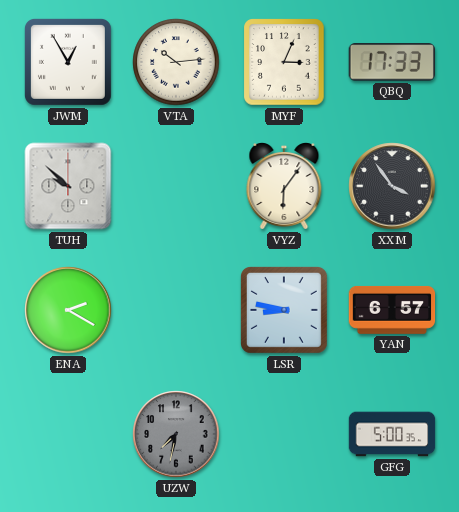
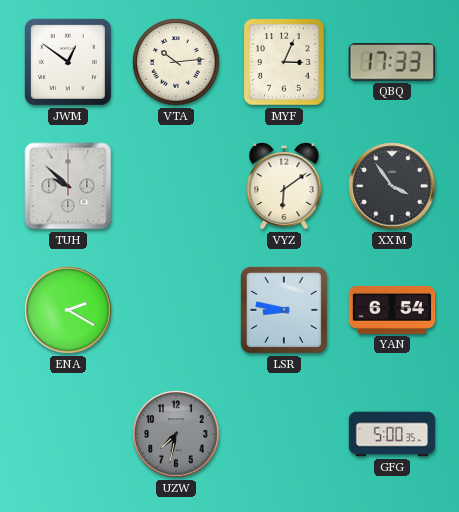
JWM: 12:55 -> 12:51
VYZ: 6:06 -> 6:09
YAN: 6:57 -> 6:54
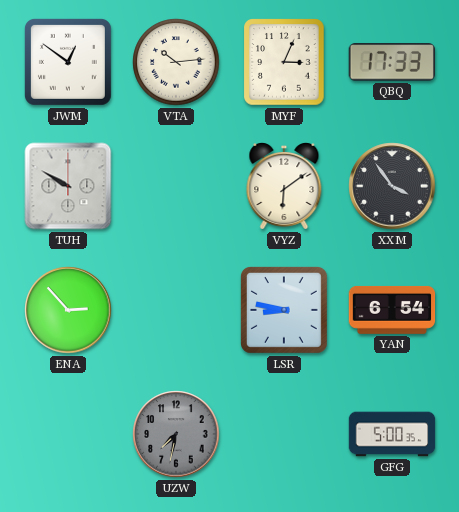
TUH: 9:52 -> 9:50
ENA: 2:20 -> 2:53
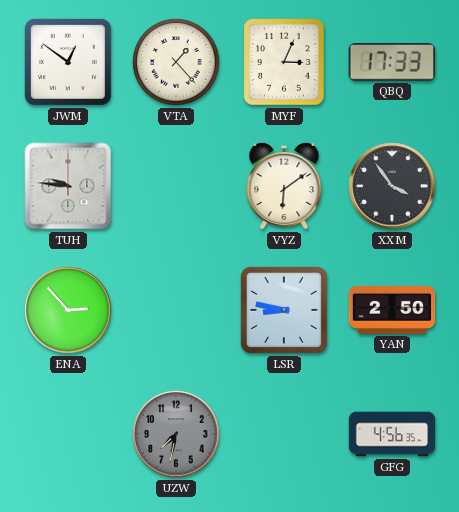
VTA: 10:14 -> 1:23
TUH: 9:50 -> 9:46
YAN: 6:54 -> 2:50
GFG: 5:00 -> 4:56
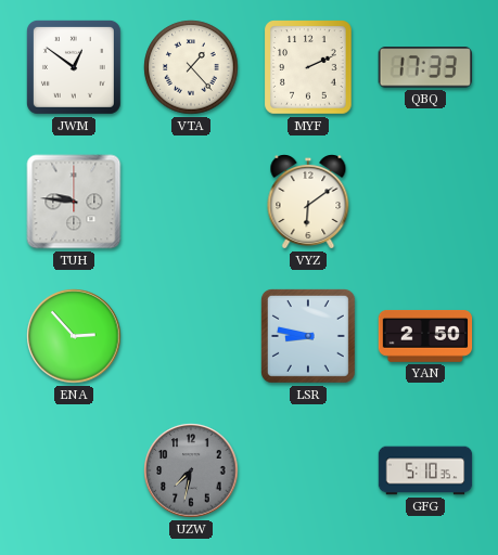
MYF: 3:04 -> 2:11
XXM: 3:54 -> none
GFG: 4:56 -> 5:10
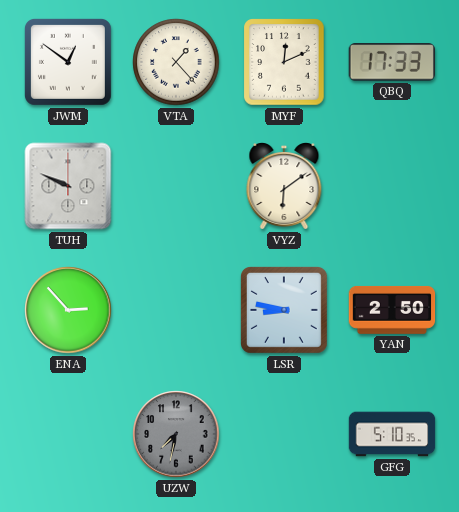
MYF: 2:11 -> 12:11
TUH: 9:46 -> 9:49
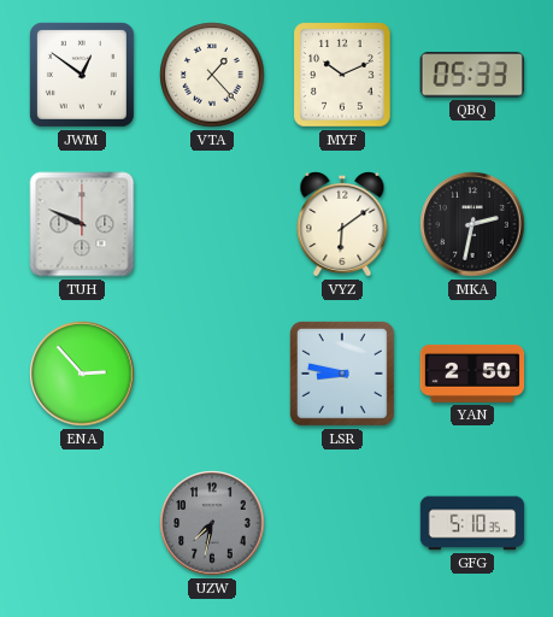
MYF: 12:11 -> 10:11
QBQ: 17:33 -> 05:33
MKA: none -> 2:32
